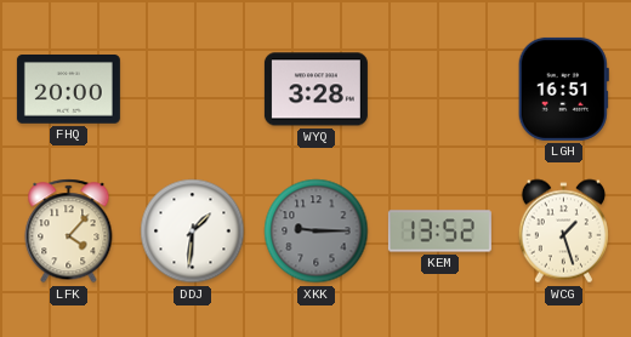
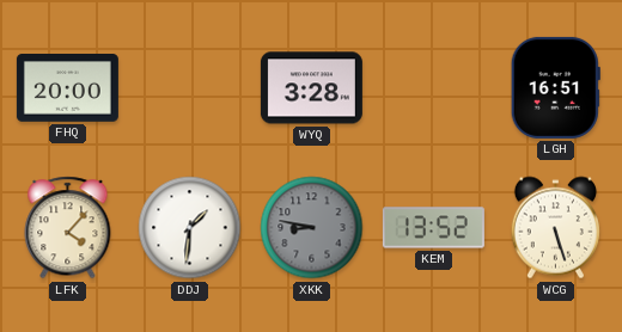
XKK: 9:15 -> 8:47
WCG: 1:27 -> 5:27
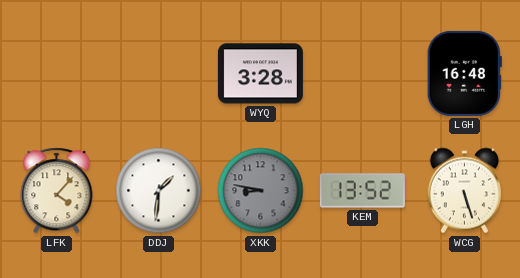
FHQ: 20:00 -> none
LGH: 16:51 -> 16:48
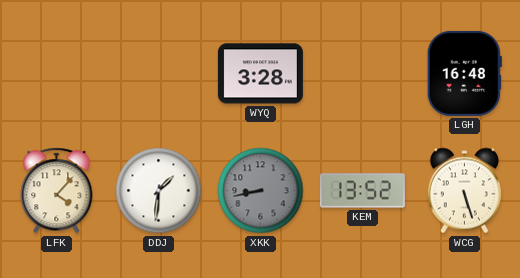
XKK: 8:47 -> 8:43
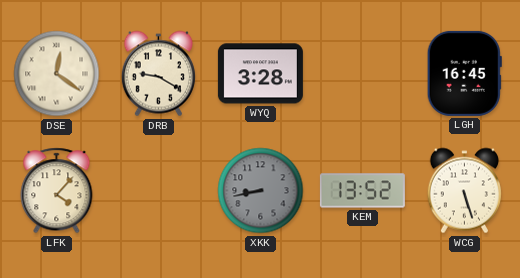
DSE: none -> 12:21
DRB: none -> 9:20
LGH: 16:48 -> 16:45
DDJ: 1:31 -> none
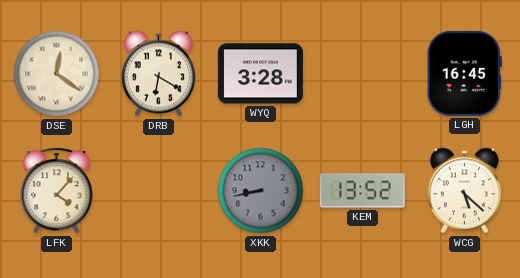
DRB: 9:20 -> 6:20
WCG: 5:27 -> 5:22
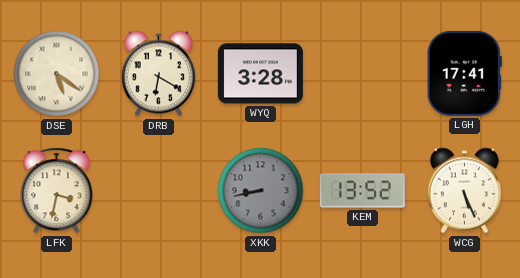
DSE: 12:21 -> 5:21
LGH: 16:45 -> 17:41
LFK: 4:07 -> 3:32
WCG: 5:22 -> 5:26
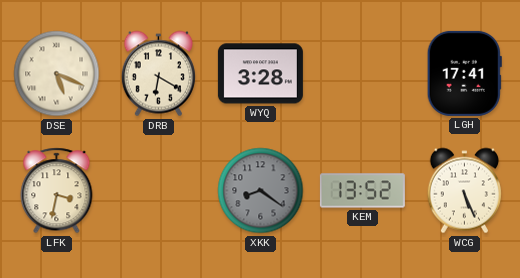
DSE: 5:21 -> 5:19
XKK: 8:43 -> 8:21
